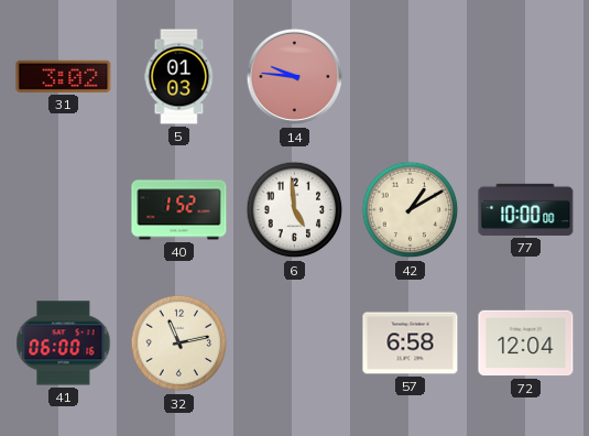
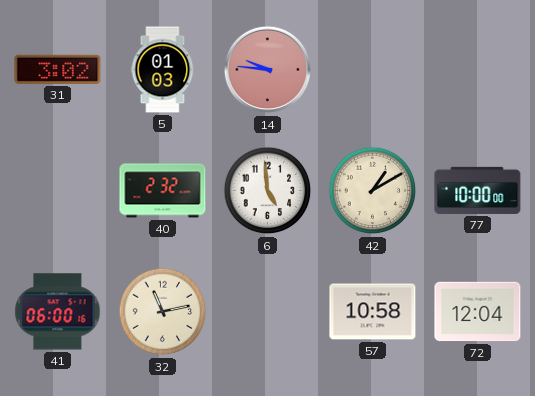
40: 1:52 -> 2:32
57: 6:58 -> 10:58
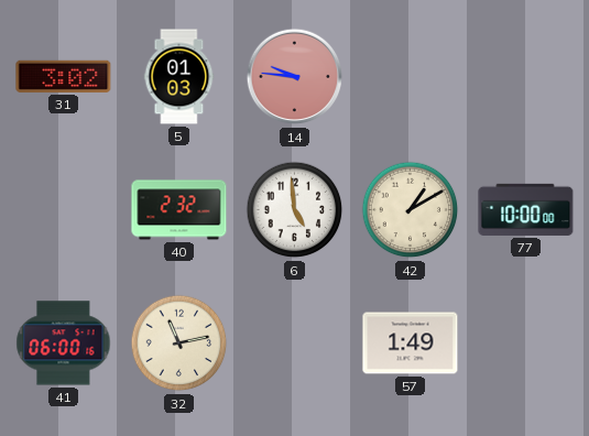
57: 10:58 -> 1:49
72: 12:04 -> none
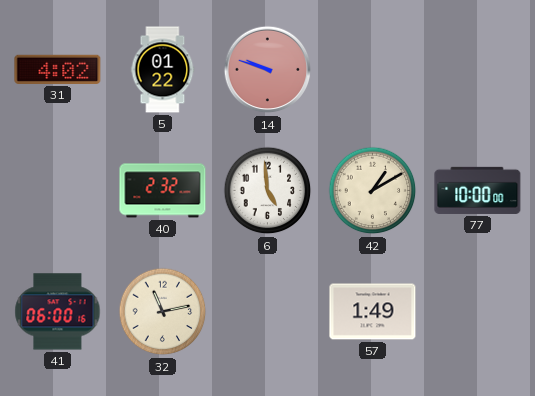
31: 3:02 -> 4:02
5: 01:03 -> 01:22
14: 9:46 -> 9:48
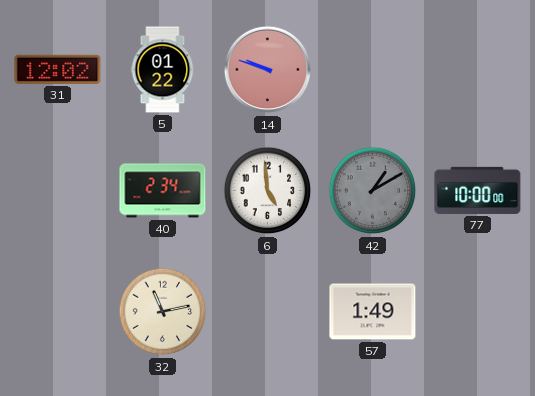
31: 4:02 -> 12:02
40: 2:32 -> 2:34
42 dial: cream -> grey
41: 06:00 -> none
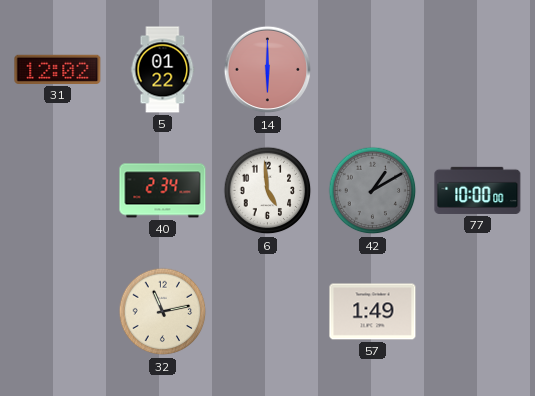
14: 9:48 -> 6:00
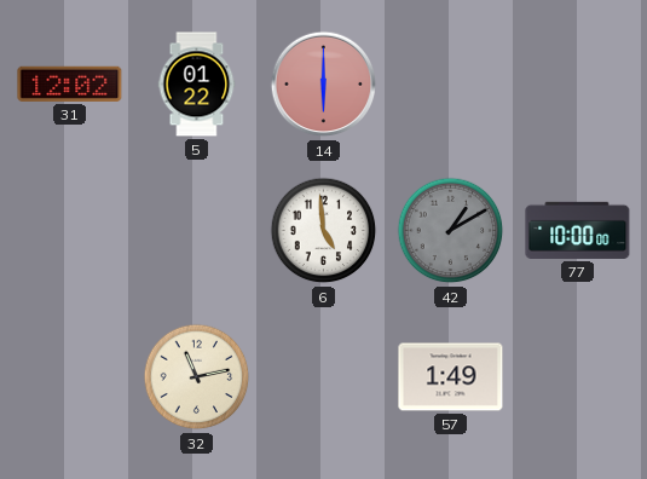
40: 2:34 -> none
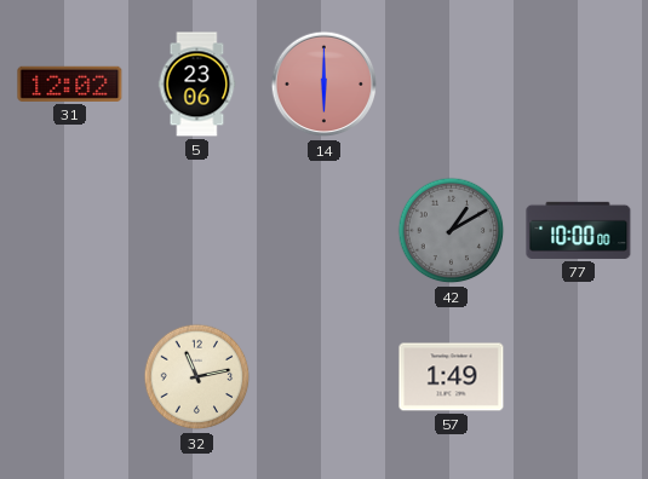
5: 01:22 -> 23:06
6: 4:59 -> none
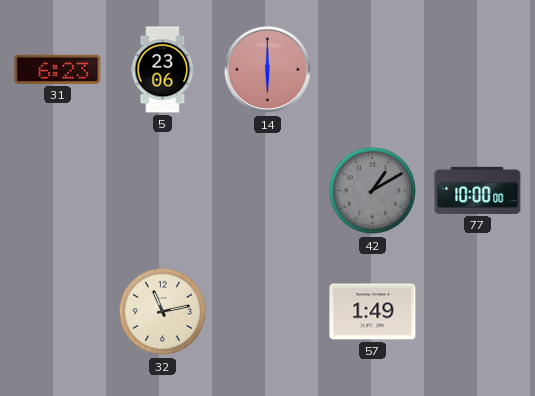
31: 12:02 -> 6:23
